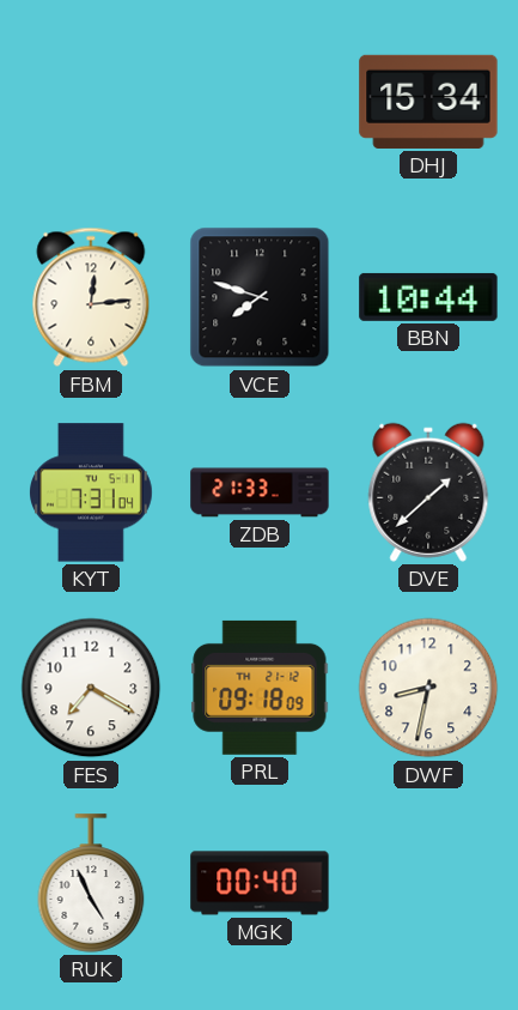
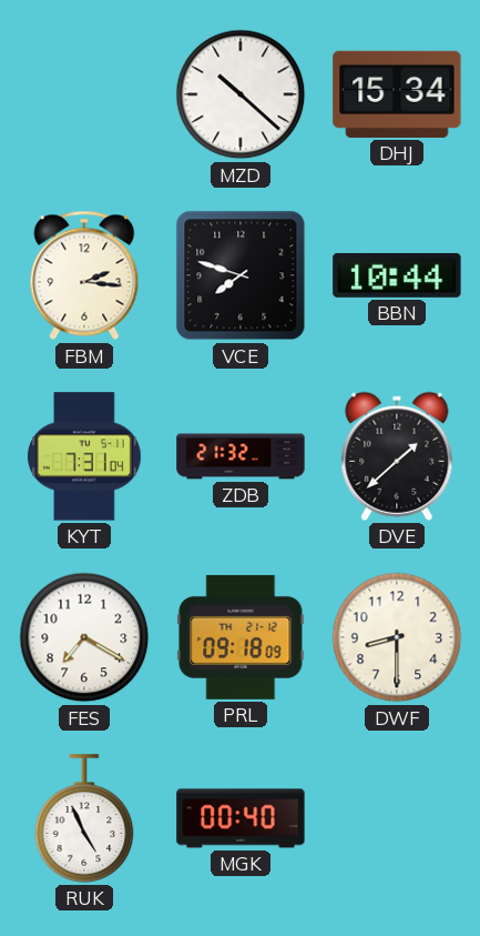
MZD: none -> 10:22
FBM: 12:14 -> 2:16
ZDB: 21:33 -> 21:32
DWF: 8:32 -> 8:30
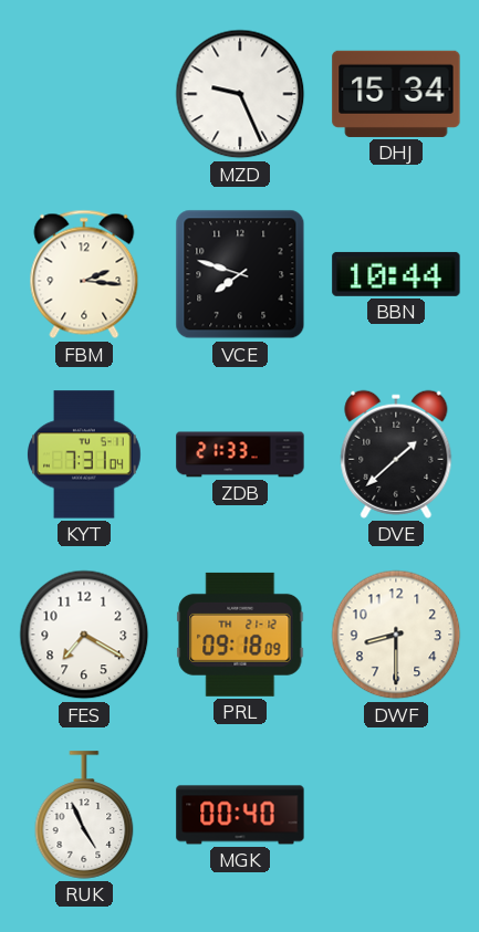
MZD: 10:22 -> 9:26
ZDB: 21:32 -> 21:33
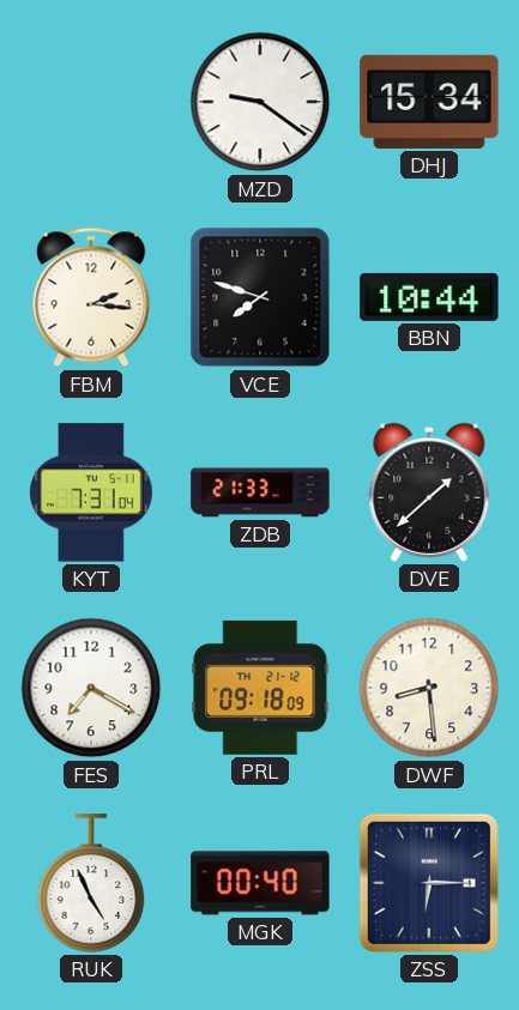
MZD: 9:26 -> 9:21
DWF: 8:30 -> 8:29
ZSS: none -> 6:15
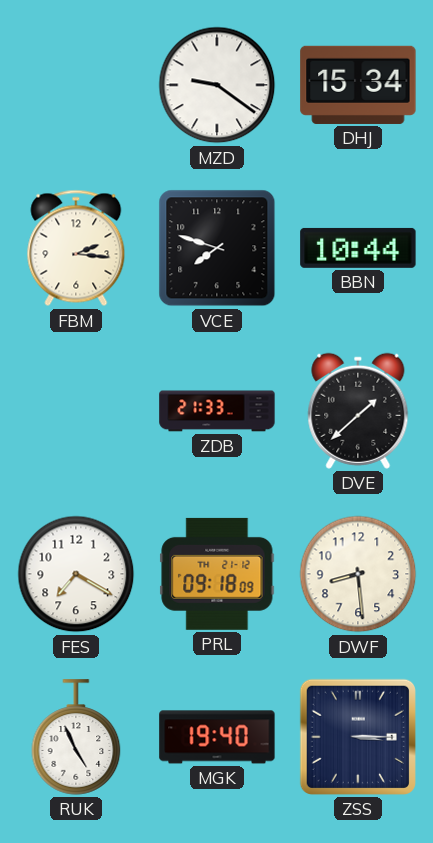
KYT: 7:31 -> none
MGK: 00:40 -> 19:40
ZSS: 6:15 -> 3:15
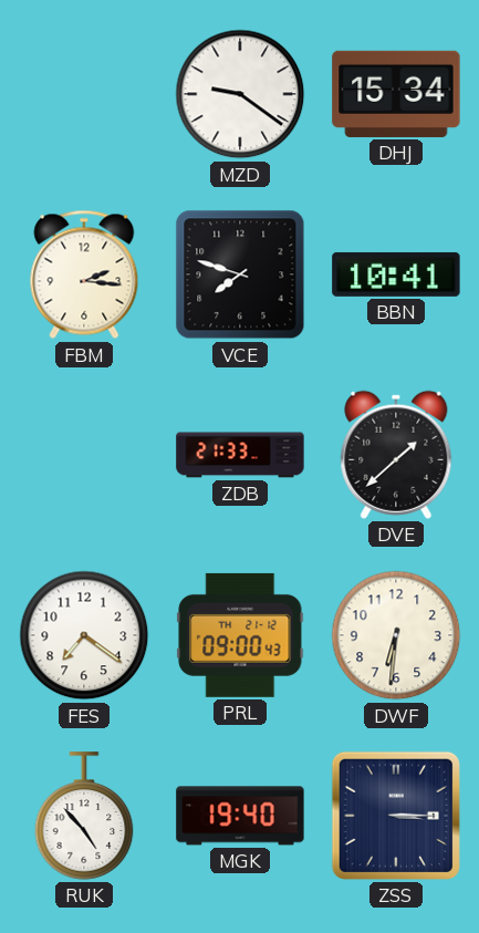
BBN: 10:44 -> 10:41
FES: 7:20 -> 7:21
PRL: 09:18 -> 09:00
DWF: 8:29 -> 6:31
RUK: 4:56 -> 4:53
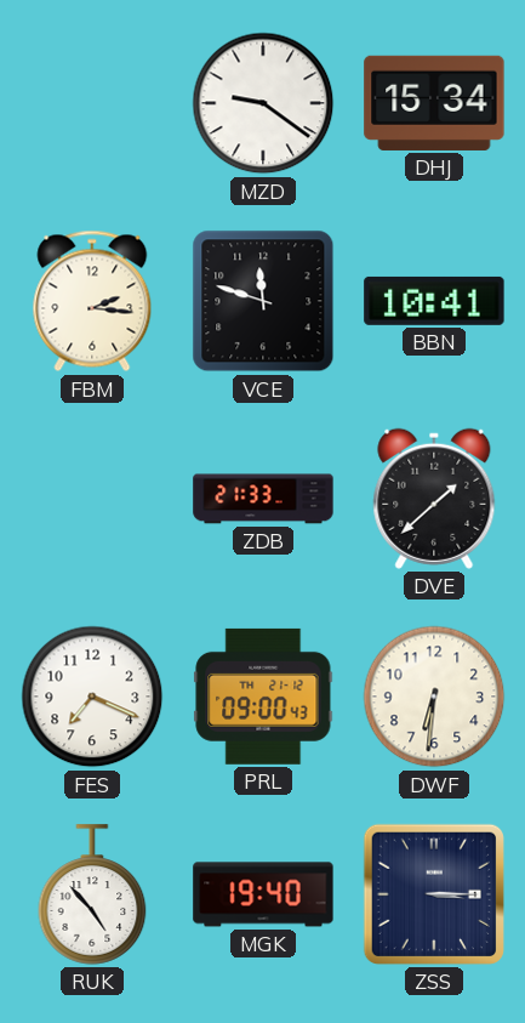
VCE: 7:48 -> 11:48
FES: 7:21 -> 7:19
